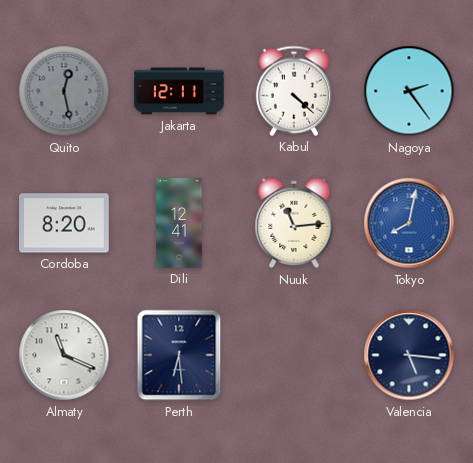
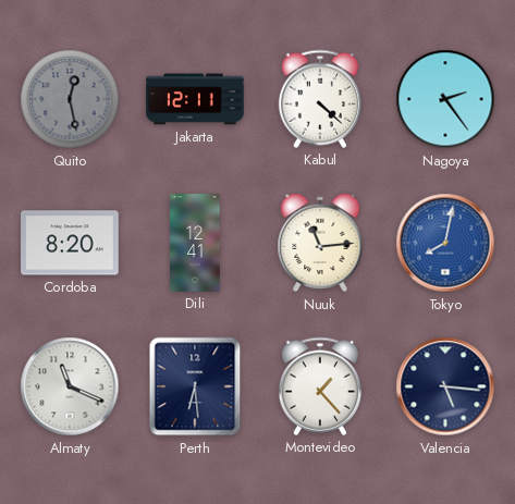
Montevideo: none -> 1:23
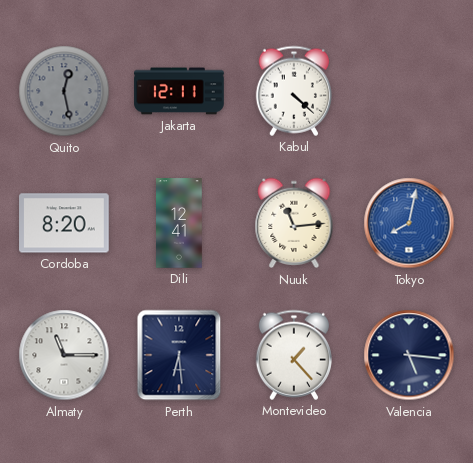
Nagoya: 2:24 -> none
Almaty: 11:19 -> 11:15
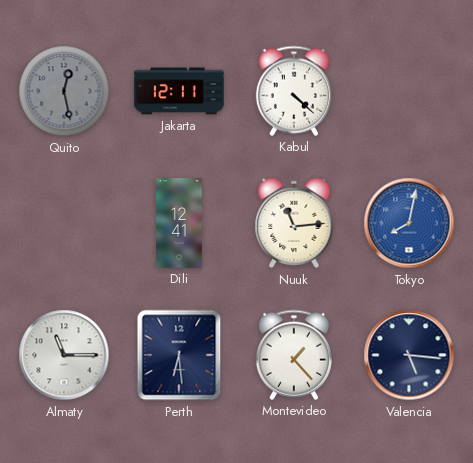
Cordoba: 8:20 -> none
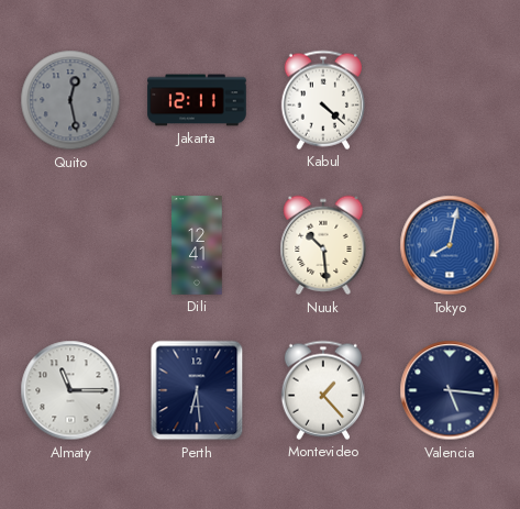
Nuuk: 11:14 -> 10:29
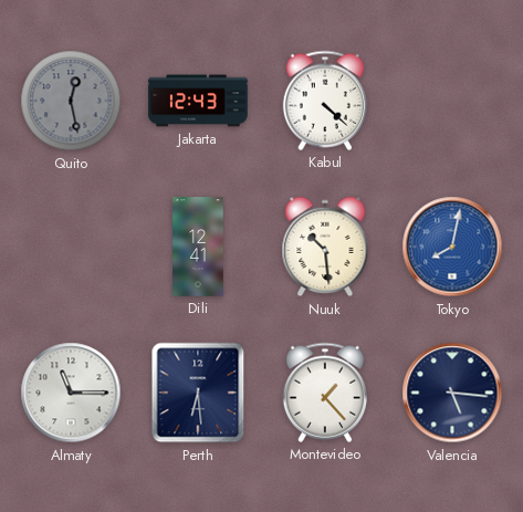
Jakarta: 12:11 -> 12:43
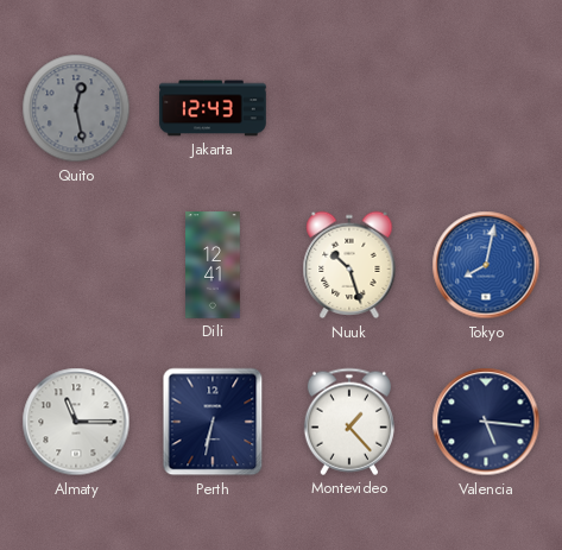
Kabul: 4:22 -> none
Nuuk: 10:29 -> 10:27
Perth: 6:29 -> 6:32
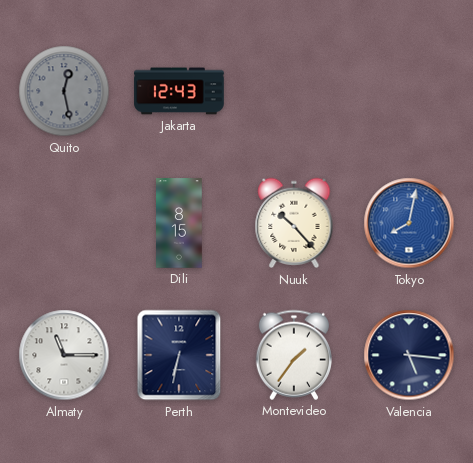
Dili: 12:41 -> 8:15
Nuuk: 10:27 -> 10:23
Montevideo: 1:23 -> 1:36
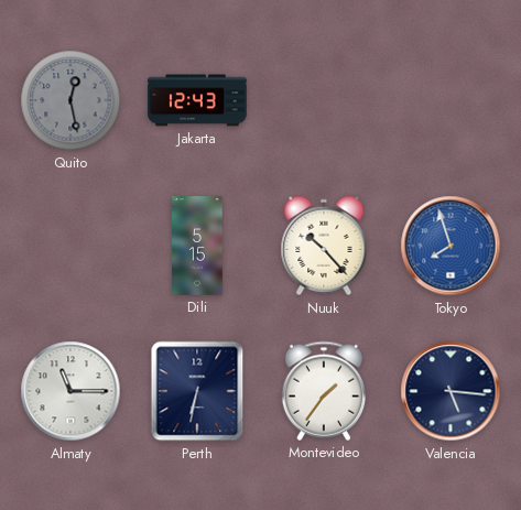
Dili: 8:15 -> 5:15
Tokyo: 8:02 -> 7:57
